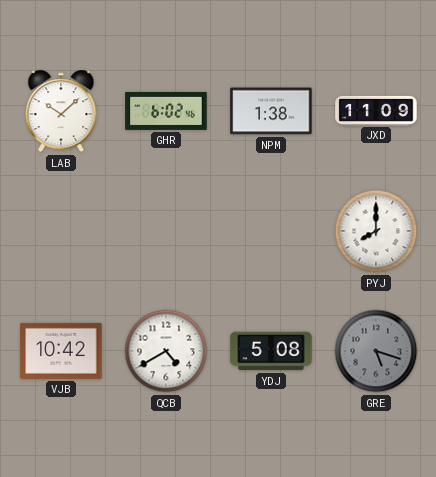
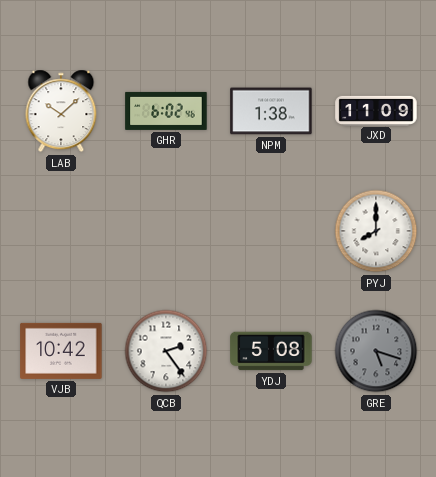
QCB: 4:40 -> 2:24
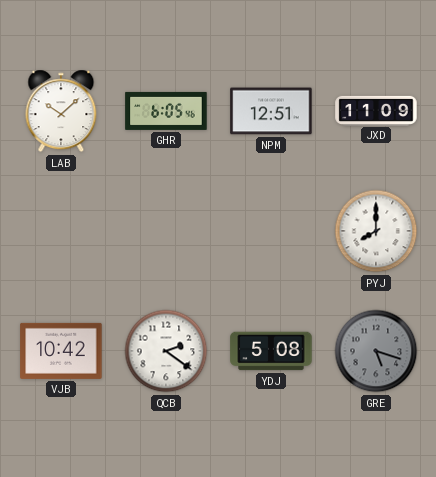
GHR: 6:02 -> 6:05
NPM: 1:38 -> 12:51
QCB: 2:24 -> 2:21
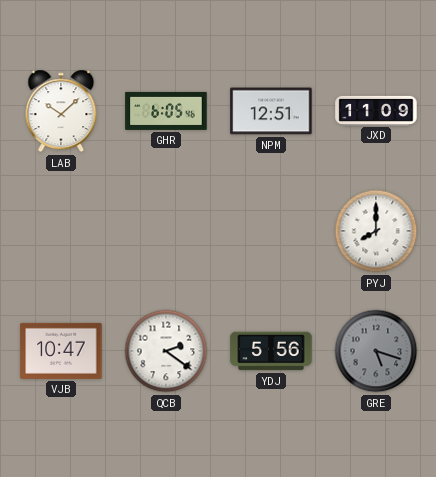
VJB: 10:42 -> 10:47
YDJ: 5:08 -> 5:56
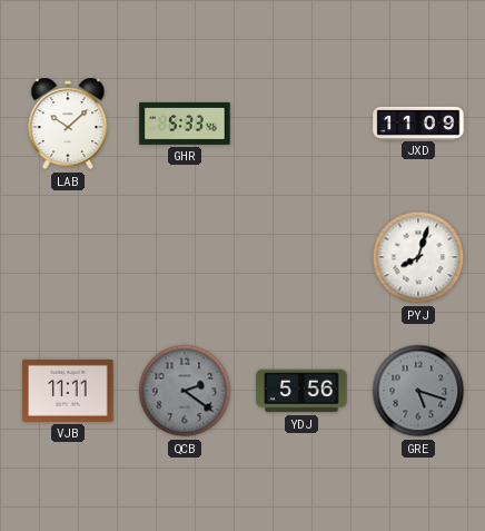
GHR: 6:05 -> 5:33
NPM: 12:51 -> none
PYJ: 8:00 -> 8:03
VJB: 10:47 -> 11:11
QCB dial: white -> grey
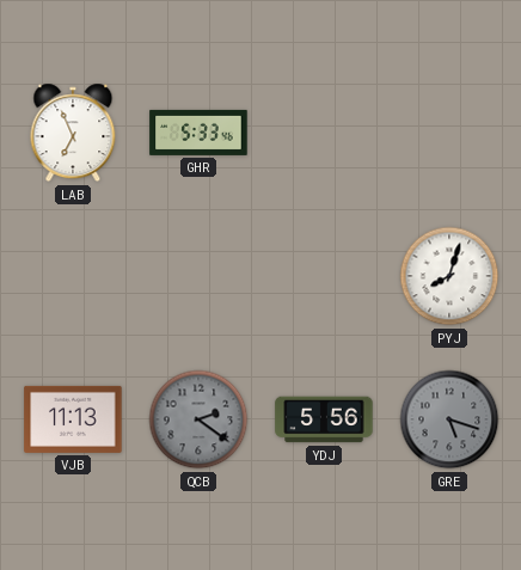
LAB: 10:08 -> 6:56
JXD: 11:09 -> none
VJB: 11:11 -> 11:13
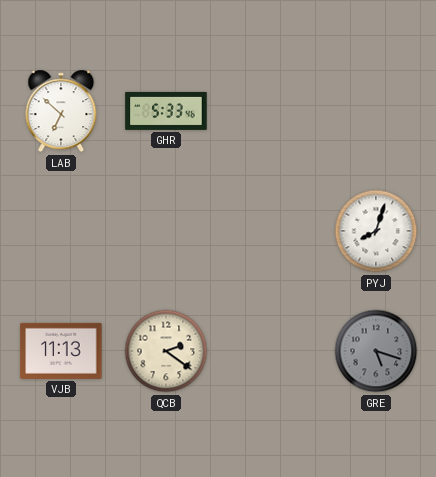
LAB: 6:56 -> 6:52
QCB dial: grey -> cream
YDJ: 5:56 -> none
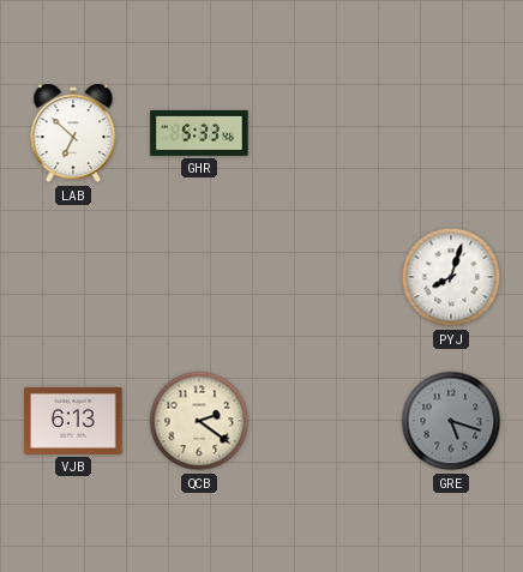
VJB: 11:13 -> 6:13
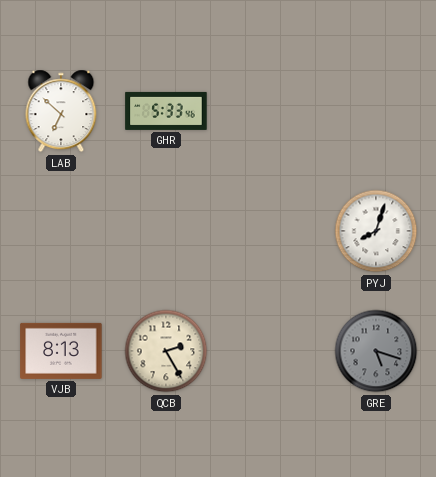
VJB: 6:13 -> 8:13
QCB: 2:21 -> 2:25
